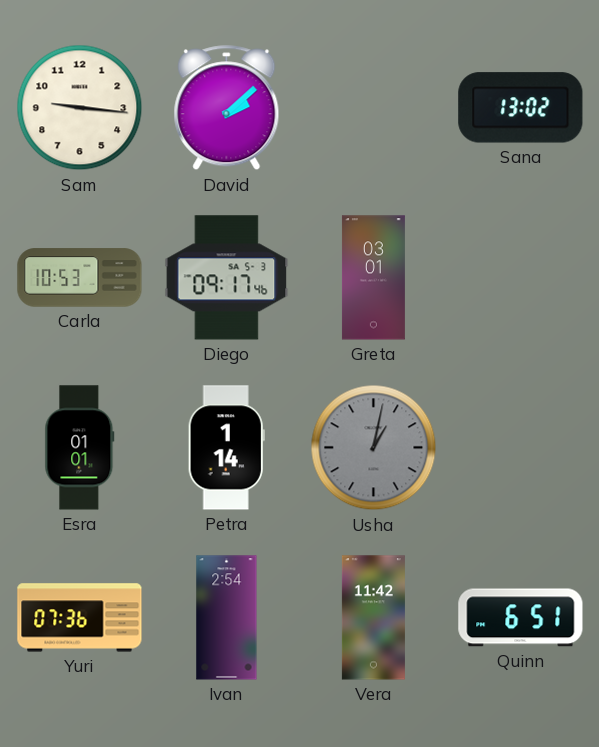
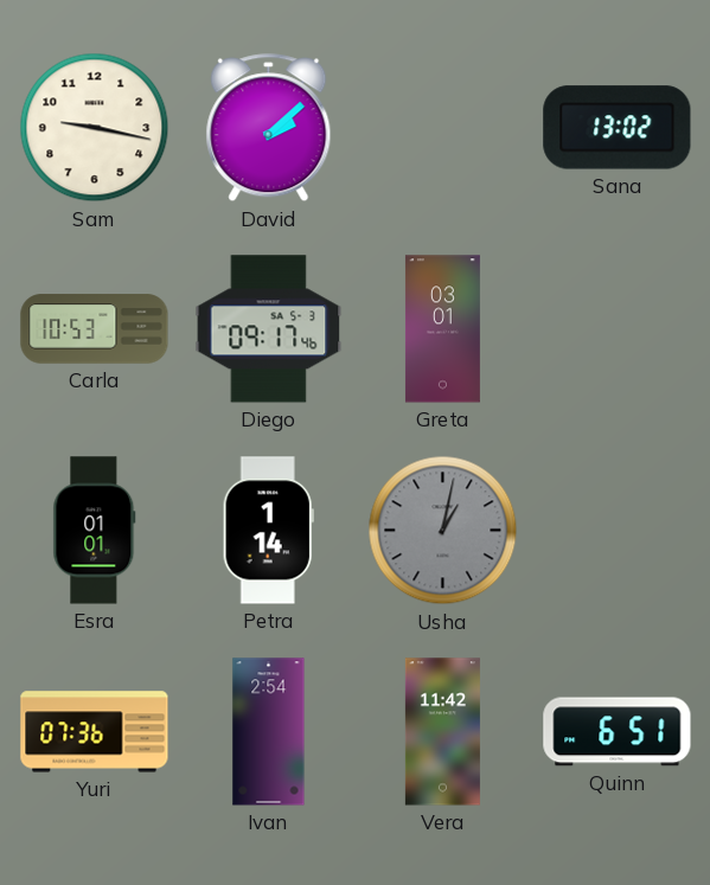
Sam: 9:16 -> 9:17
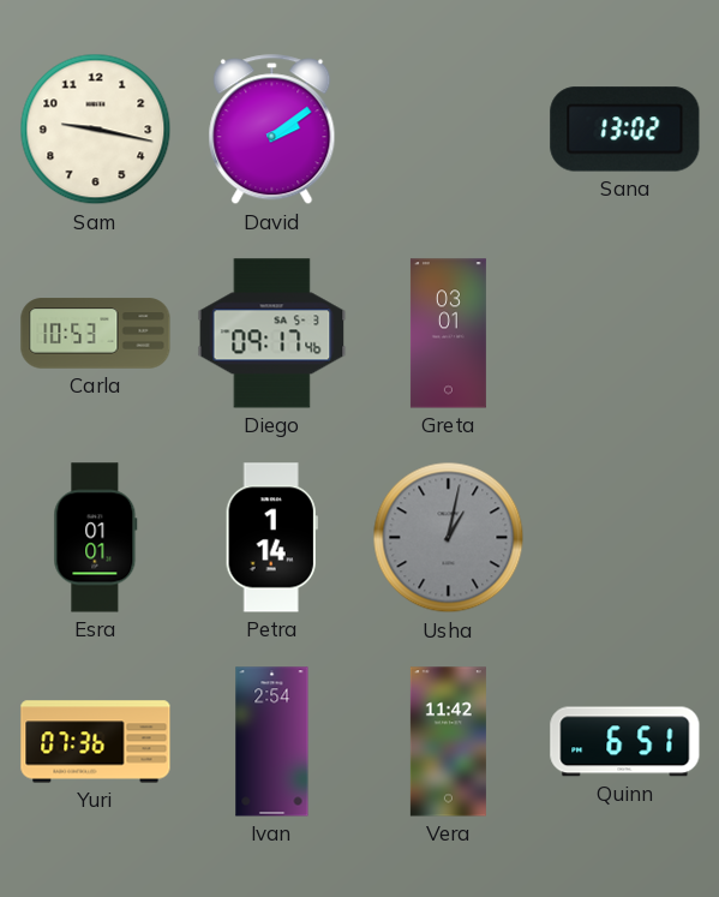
David: 2:08 -> 2:09
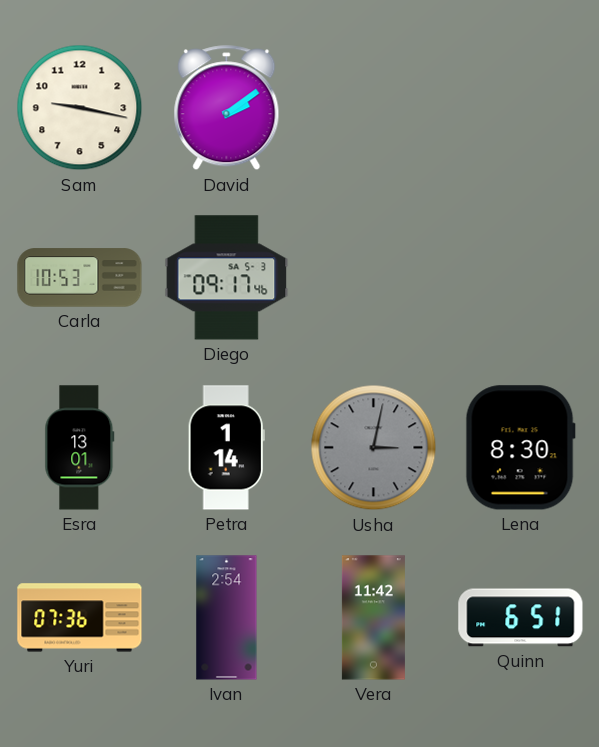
Sana: 13:02 -> none
Greta: 03:01 -> none
Esra: 01:01 -> 13:01
Usha: 1:02 -> 3:02
Lena: none -> 8:30
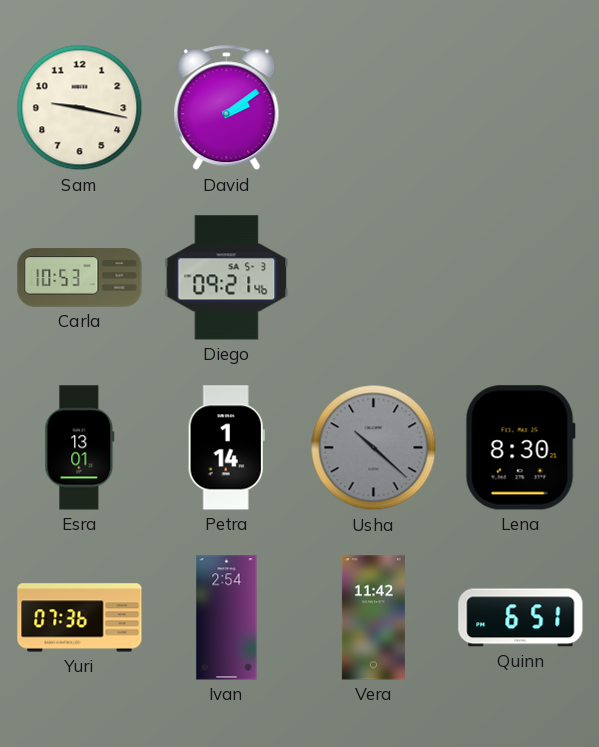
Diego: 09:17 -> 09:21
Usha: 3:02 -> 10:22
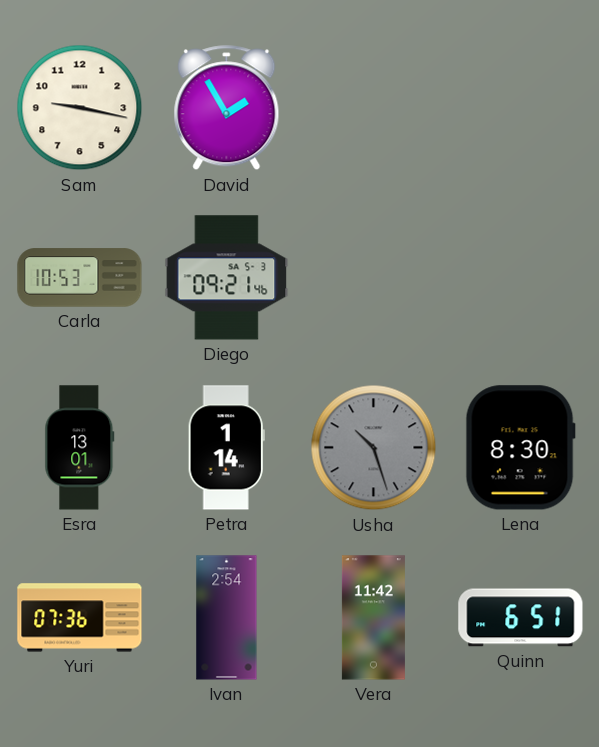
David: 2:09 -> 1:55
Usha: 10:22 -> 10:27
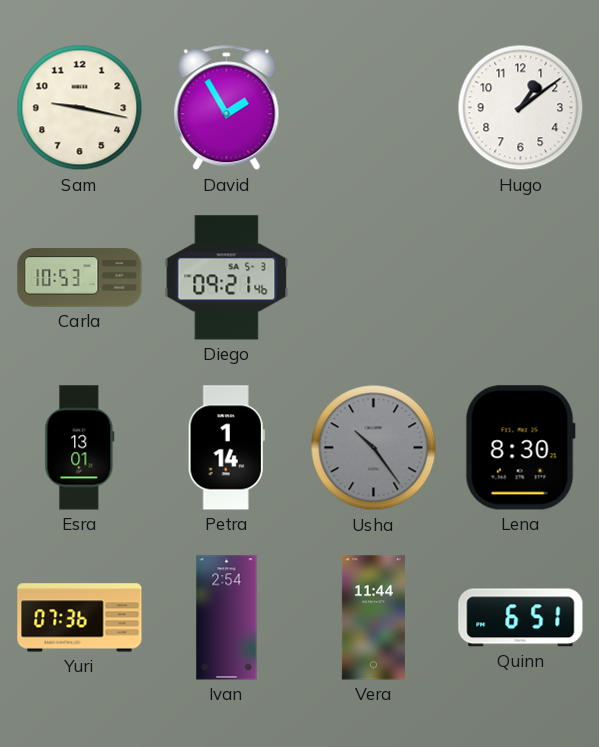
Hugo: none -> 1:09
Usha: 10:27 -> 10:24
Vera: 11:42 -> 11:44
